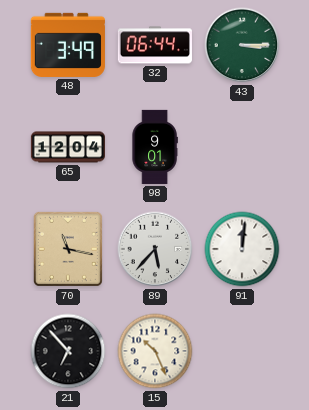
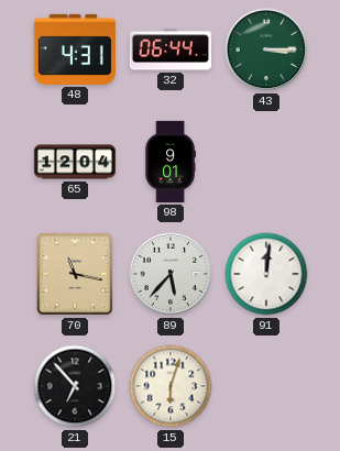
48: 3:49 -> 4:31
15: 10:26 -> 6:03
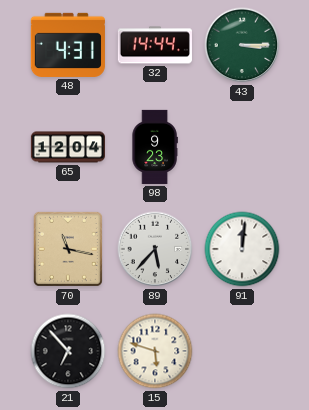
32: 06:44 -> 14:44
98: 9:01 -> 9:23
15: 6:03 -> 5:48
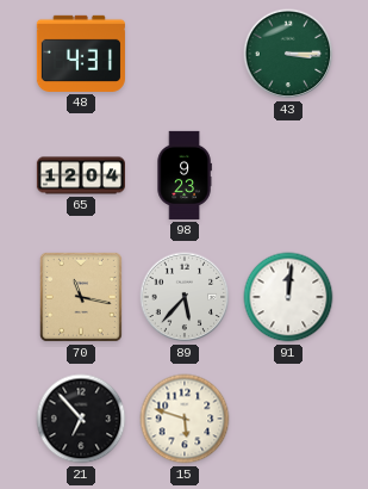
32: 14:44 -> none
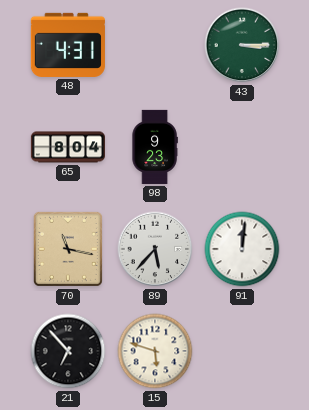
65: 12:04 -> 8:04
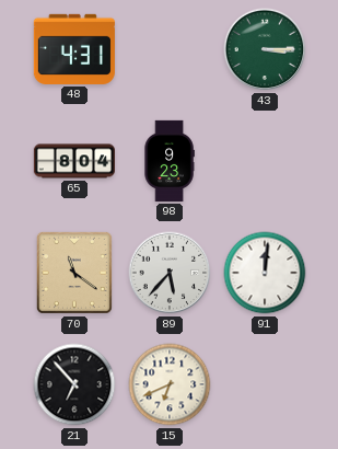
70: 11:17 -> 11:21
15: 5:48 -> 6:41
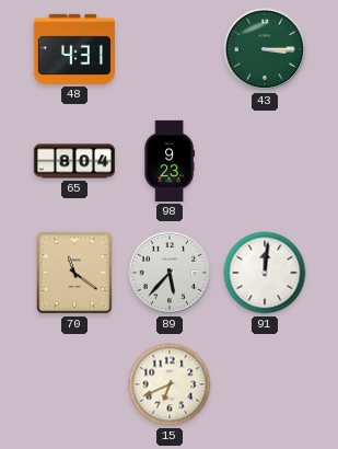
21: 6:53 -> none
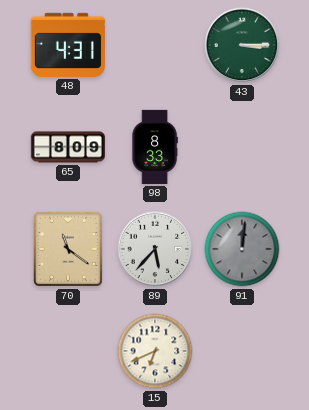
65: 8:04 -> 8:09
98: 9:23 -> 8:33
91 dial: white -> grey
